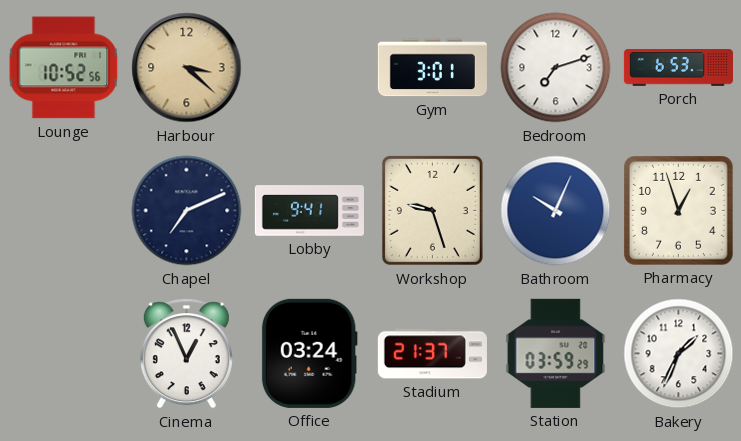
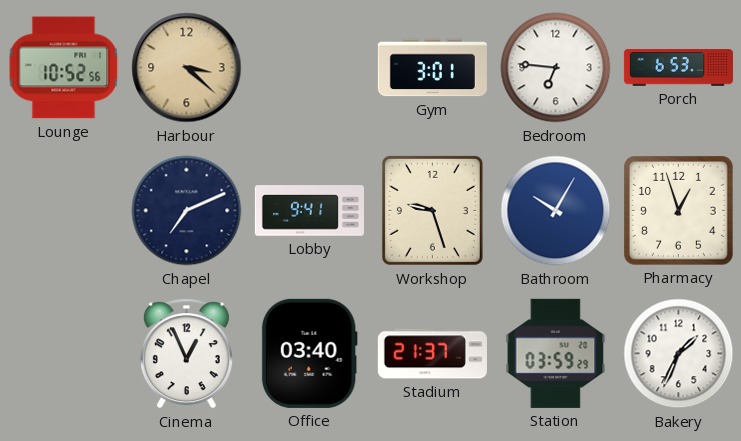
Bedroom: 7:12 -> 6:46
Bathroom: 10:04 -> 10:05
Office: 03:24 -> 03:40
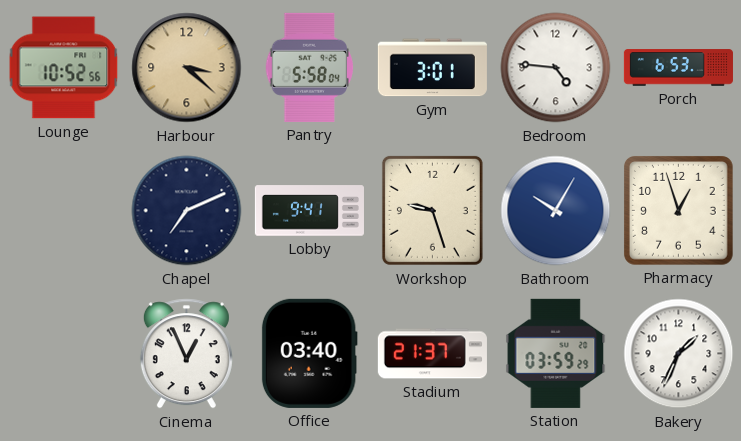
Pantry: none -> 5:58
Bedroom: 6:46 -> 4:46
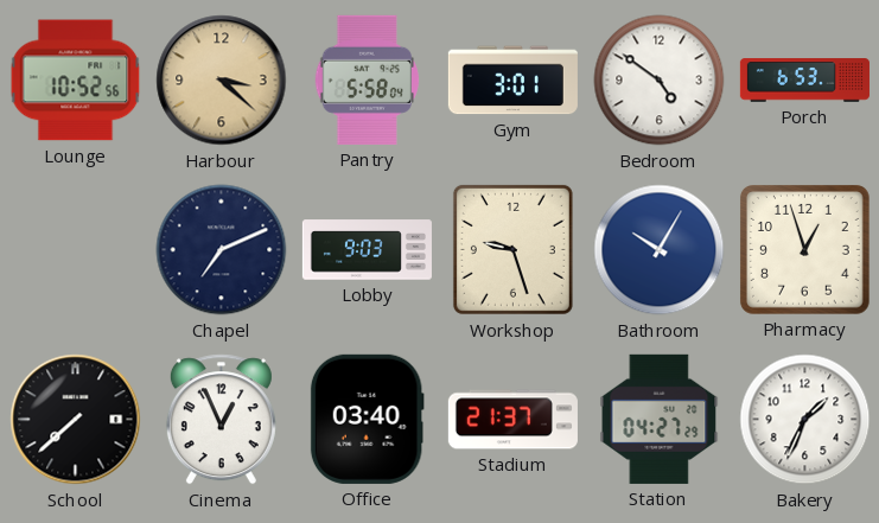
Bedroom: 4:46 -> 4:51
Lobby: 9:41 -> 9:03
School: none -> 7:38
Station: 03:59 -> 04:27
